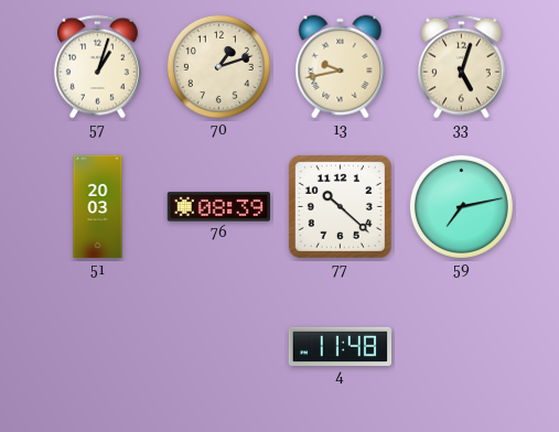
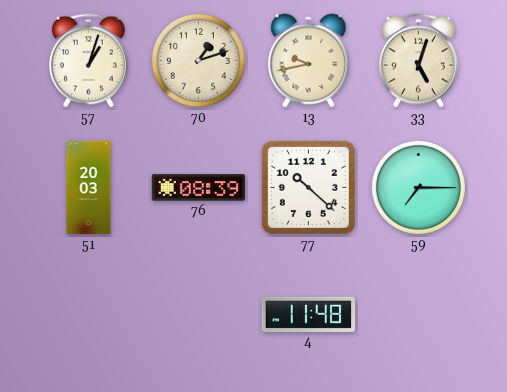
59: 7:13 -> 7:15
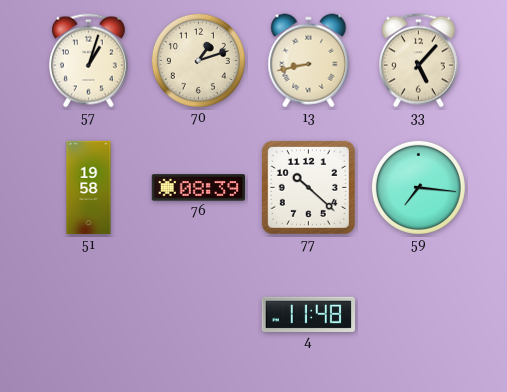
13: 9:43 -> 8:43
33: 5:03 -> 5:07
51: 20:03 -> 19:58
59: 7:15 -> 7:16
